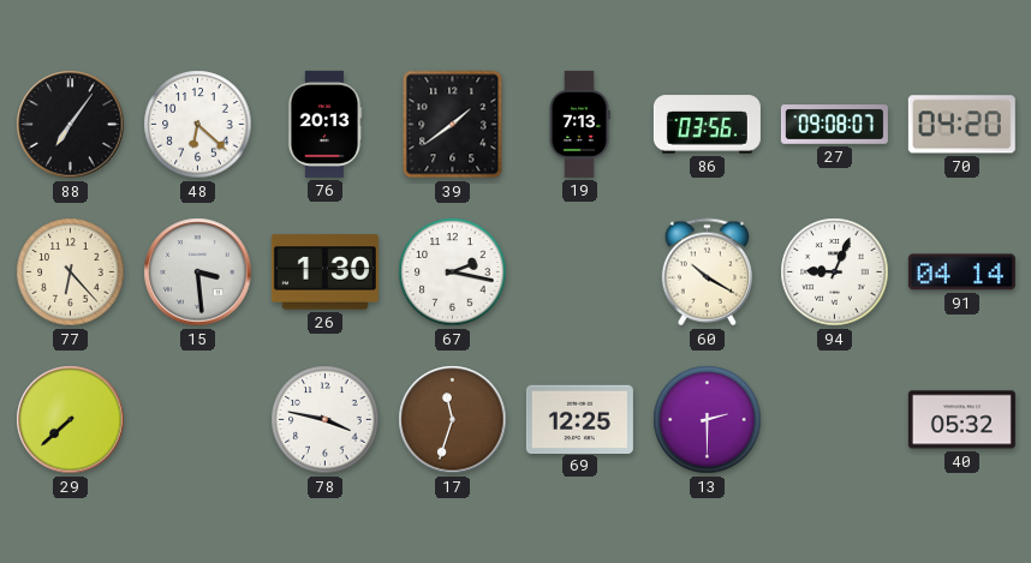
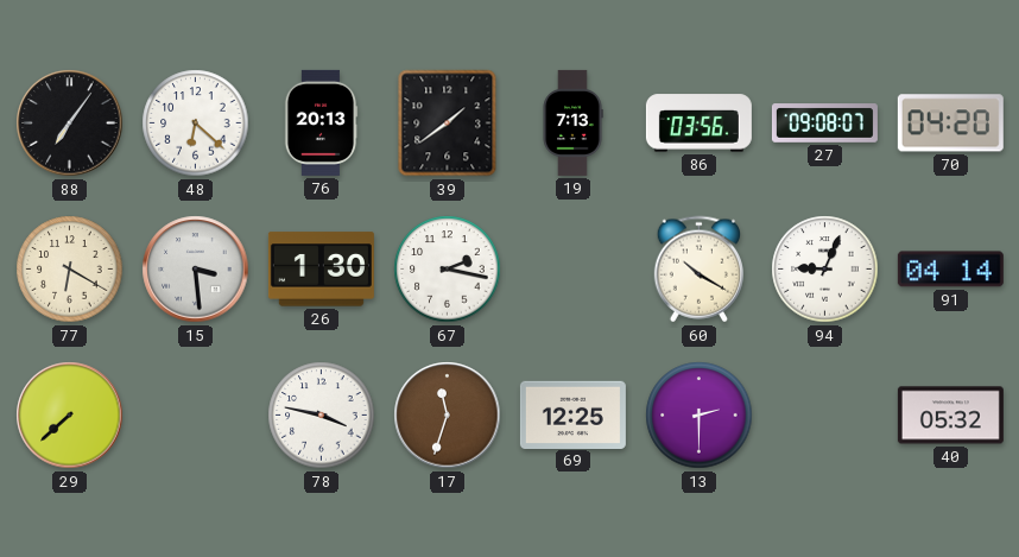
77: 6:23 -> 6:20
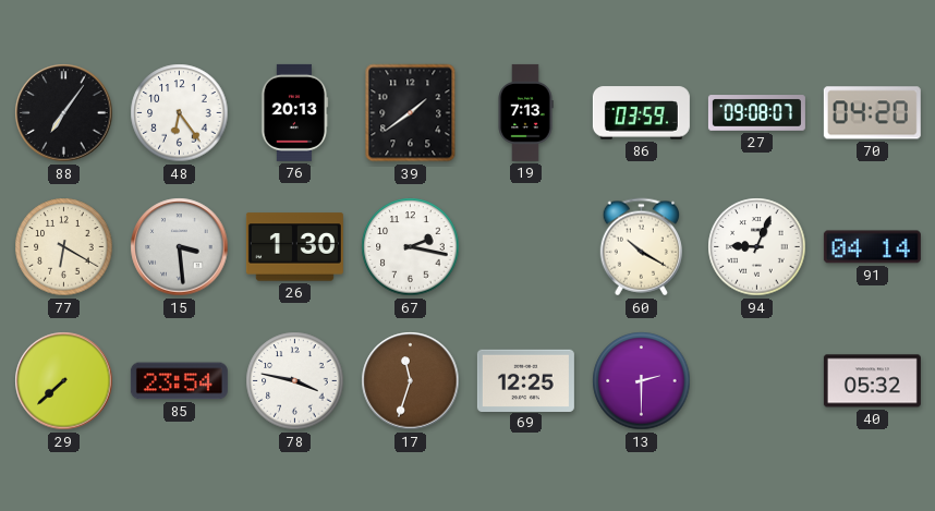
48: 6:22 -> 6:24
86: 03:56 -> 03:59
85: none -> 23:54
